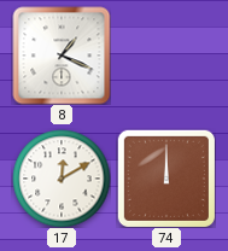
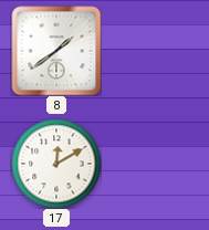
8: 1:19 -> 1:39
74: 12:00 -> none
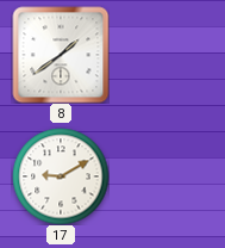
17: 12:10 -> 9:10
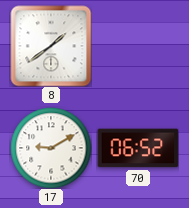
70: none -> 06:52
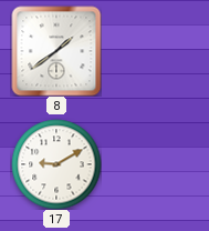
70: 06:52 -> none
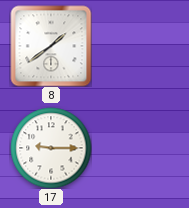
17: 9:10 -> 9:15
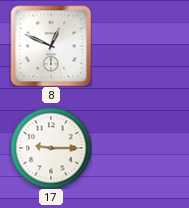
8: 1:39 -> 12:49
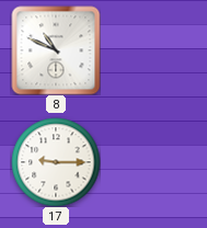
8: 12:49 -> 10:49
